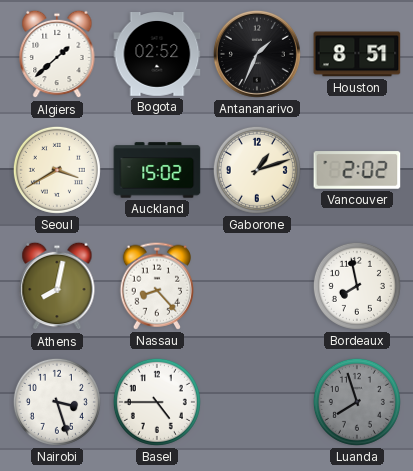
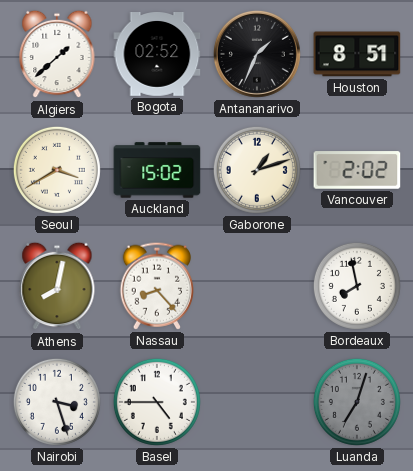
Luanda: 7:57 -> 7:03
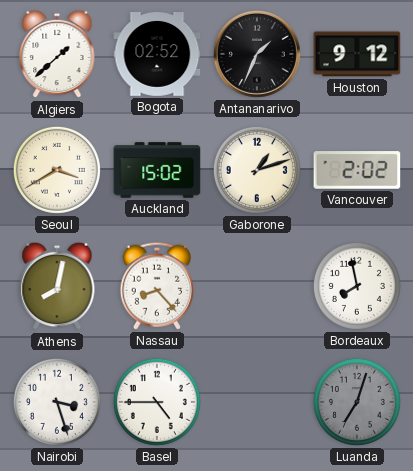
Houston: 8:51 -> 9:12
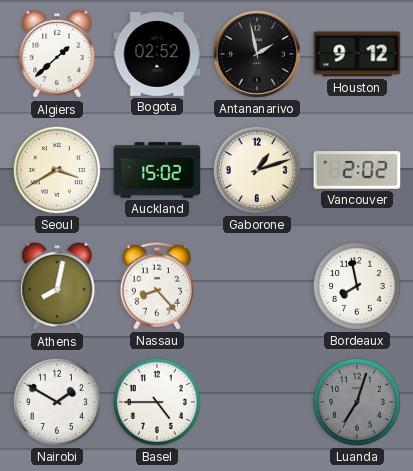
Antananarivo: 1:34 -> 1:58
Nairobi: 3:27 -> 1:50
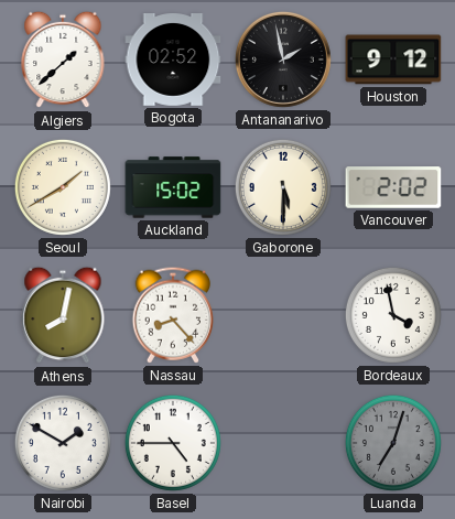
Seoul: 3:40 -> 1:40
Gaborone: 1:12 -> 5:30
Bordeaux: 7:58 -> 3:58
